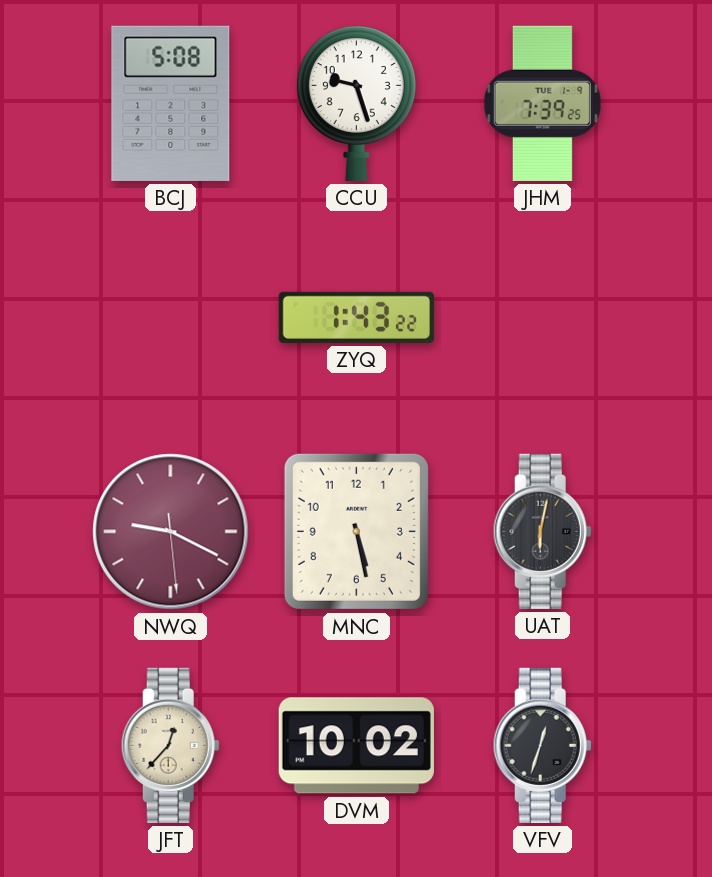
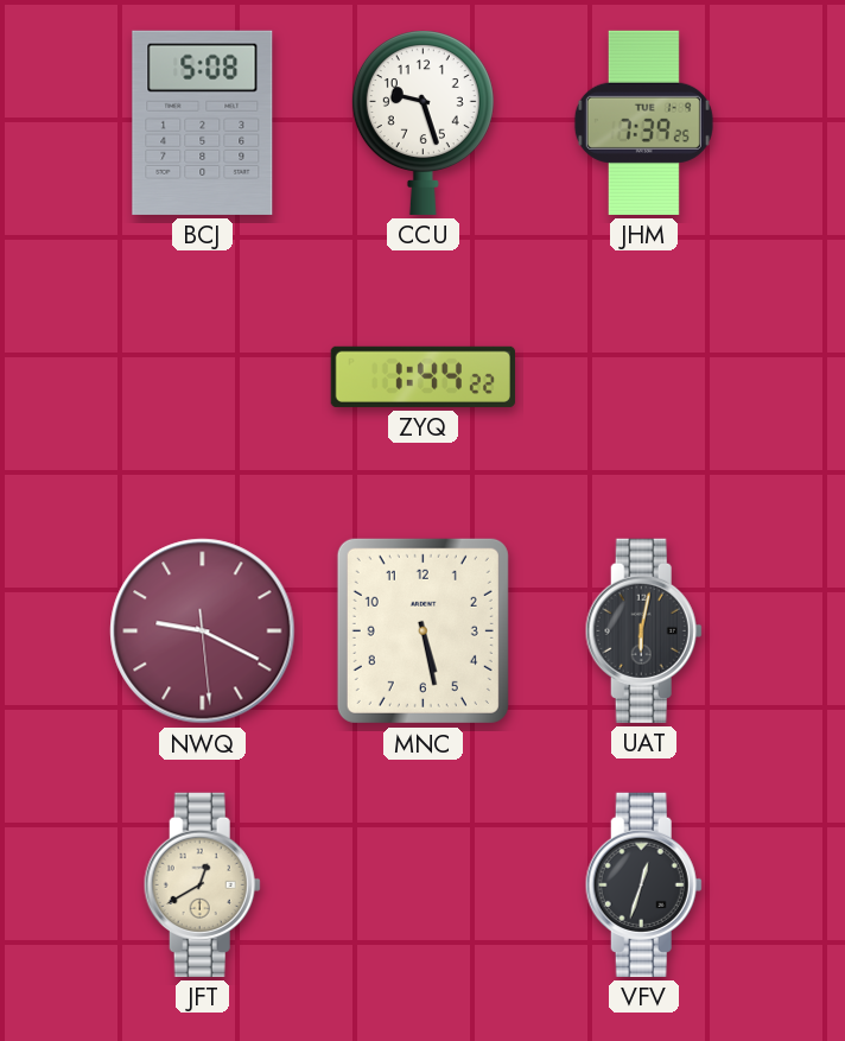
ZYQ: 1:43 -> 1:44
JFT: 12:37 -> 12:40
DVM: 10:02 -> none
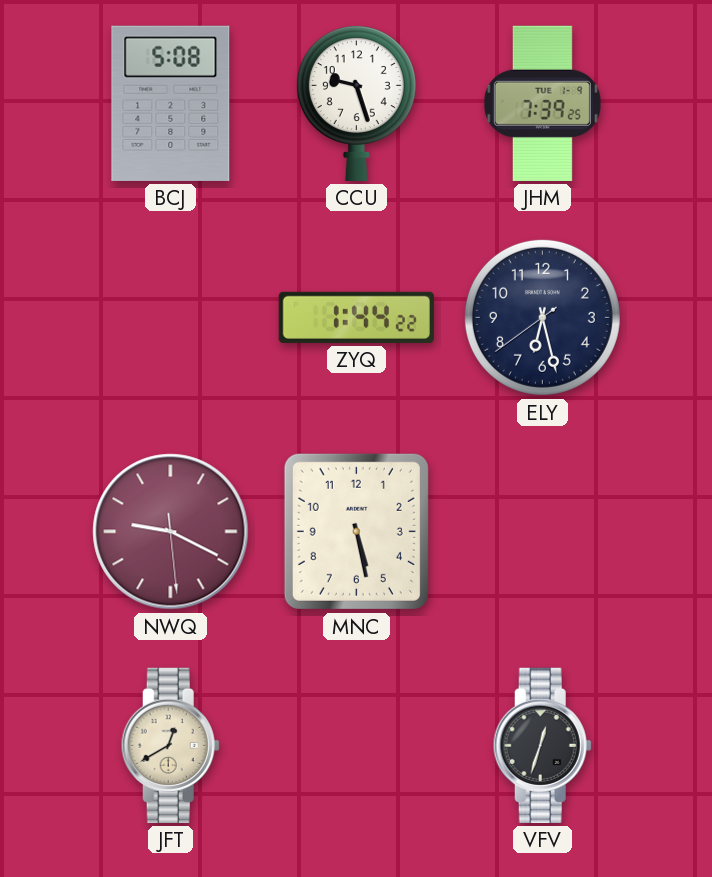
ELY: none -> 6:27
UAT: 6:02 -> none
